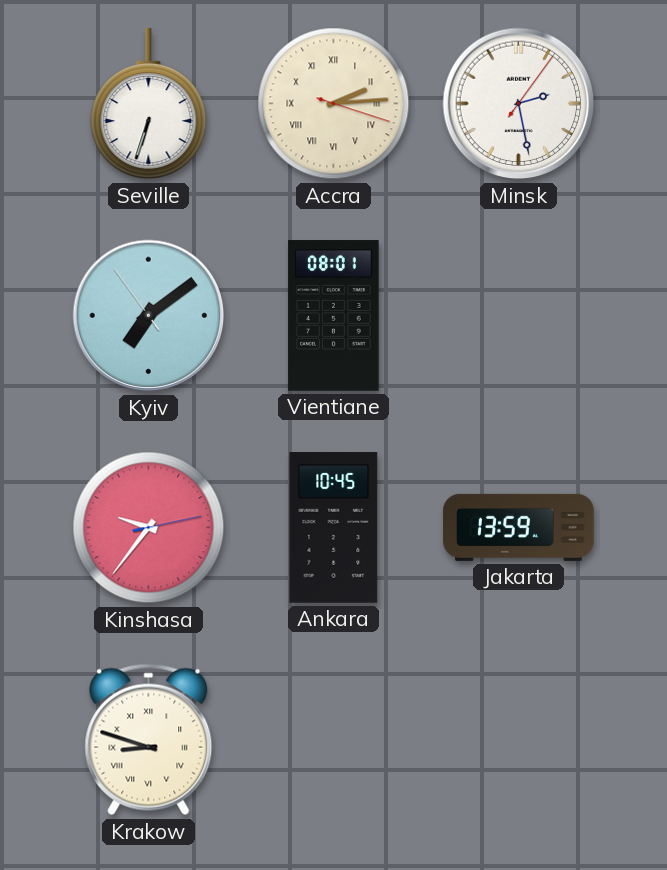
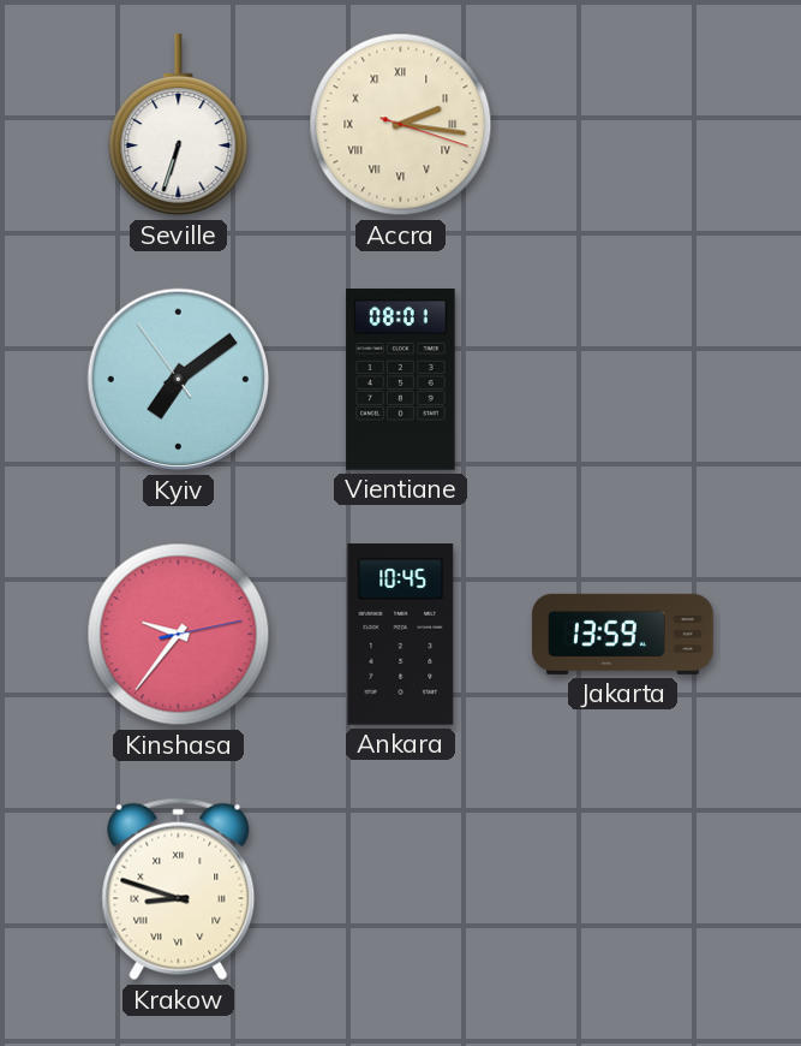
Accra: 2:14 -> 2:16
Minsk: 2:28 -> none
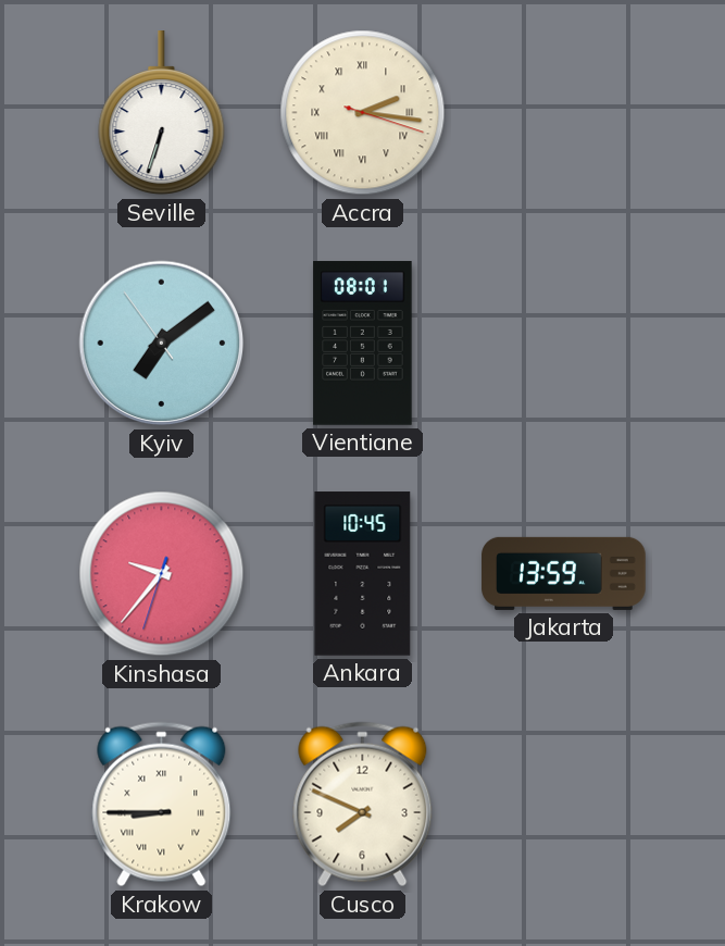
Kinshasa: 9:36:13 -> 9:36:33
Krakow: 8:48 -> 8:45
Cusco: none -> 7:49
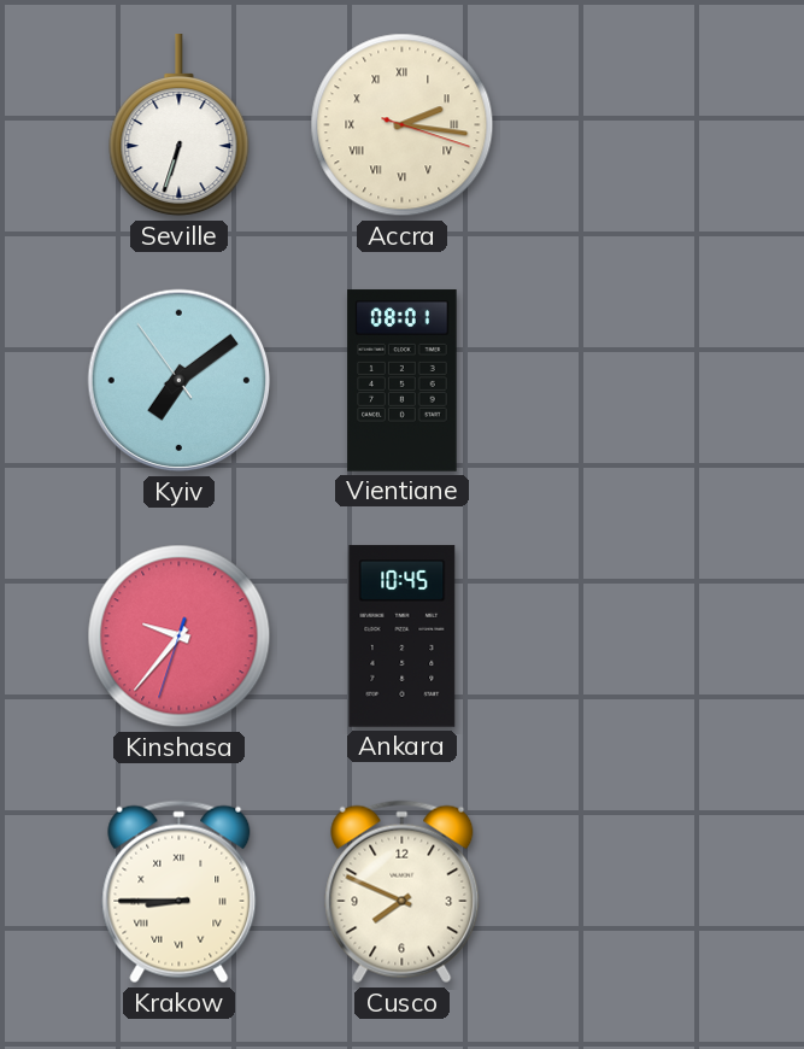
Jakarta: 13:59 -> none
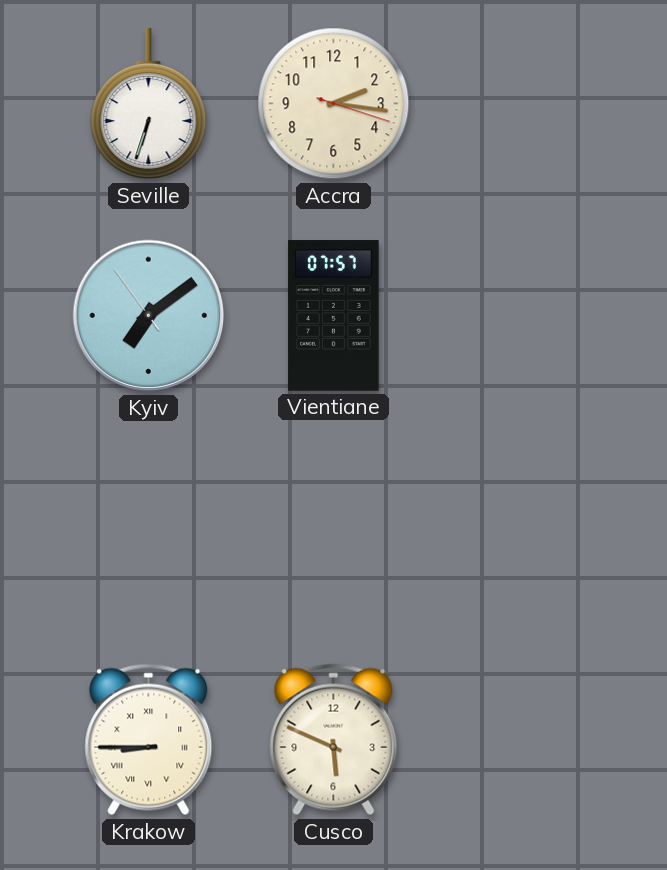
Accra numerals: Roman -> Arabic
Vientiane: 08:01 -> 07:57
Kinshasa: 9:36 -> none
Ankara: 10:45 -> none
Cusco: 7:49 -> 5:49
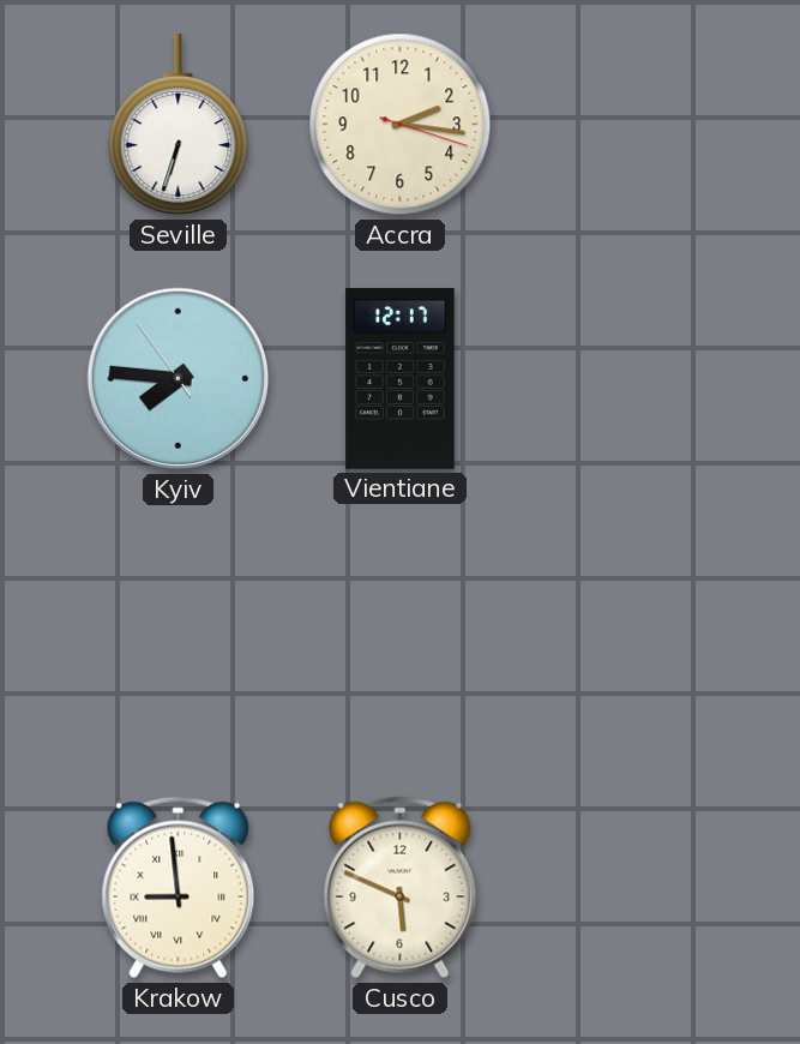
Kyiv: 7:08 -> 7:45
Vientiane: 07:57 -> 12:17
Krakow: 8:45 -> 8:59
